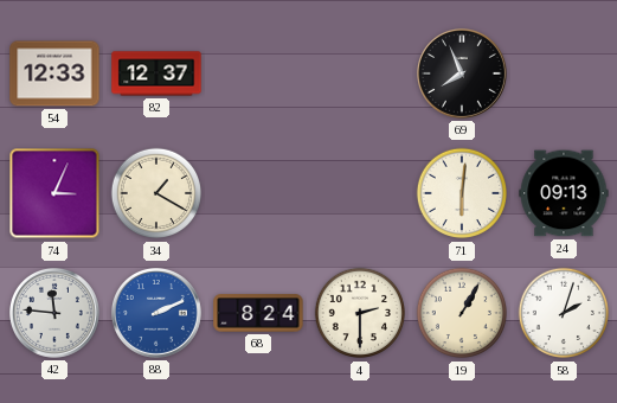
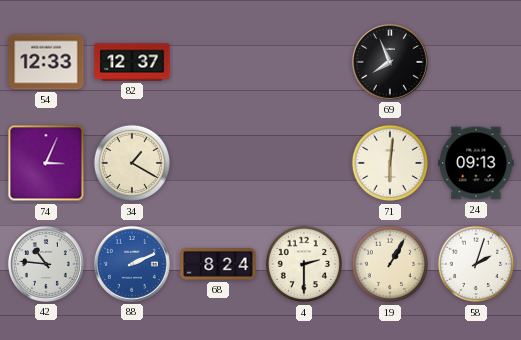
42: 11:46 -> 10:46
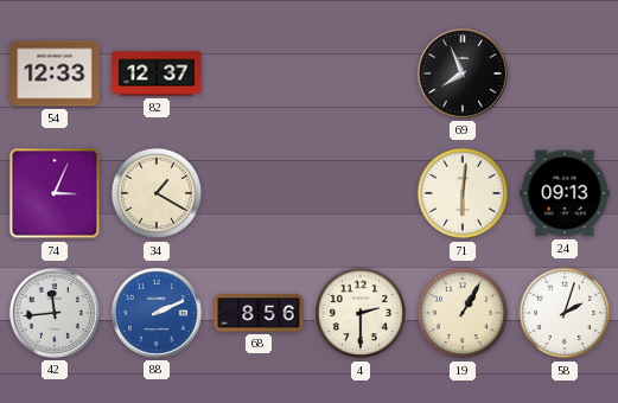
42: 10:46 -> 11:44
68: 8:24 -> 8:56
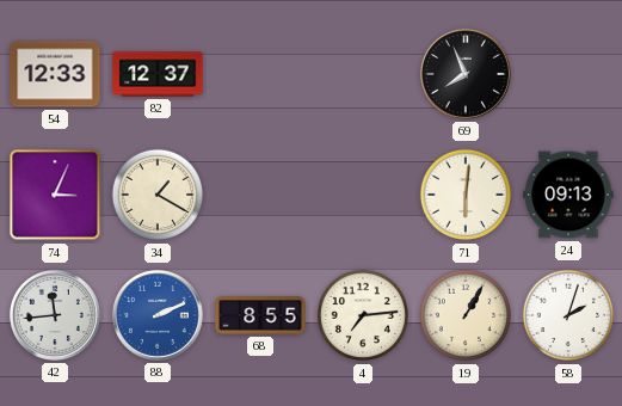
68: 8:56 -> 8:55
4: 2:30 -> 7:14
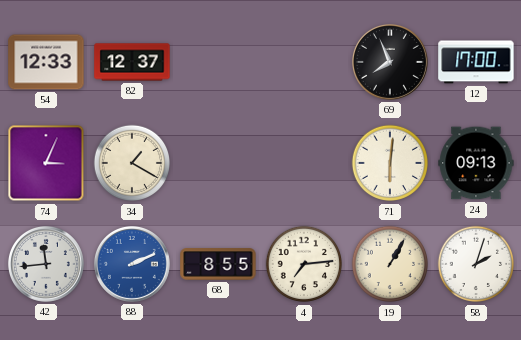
12: none -> 17:00
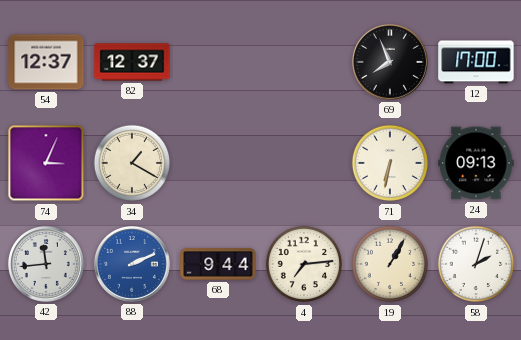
54: 12:33 -> 12:37
71: 6:01 -> 6:32
68: 8:55 -> 9:44
